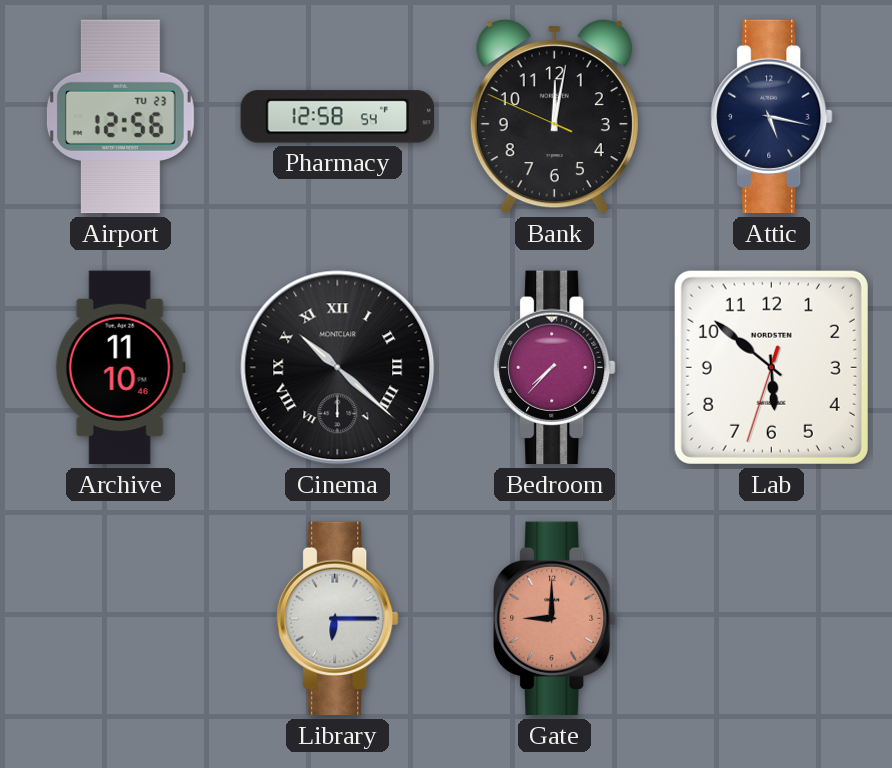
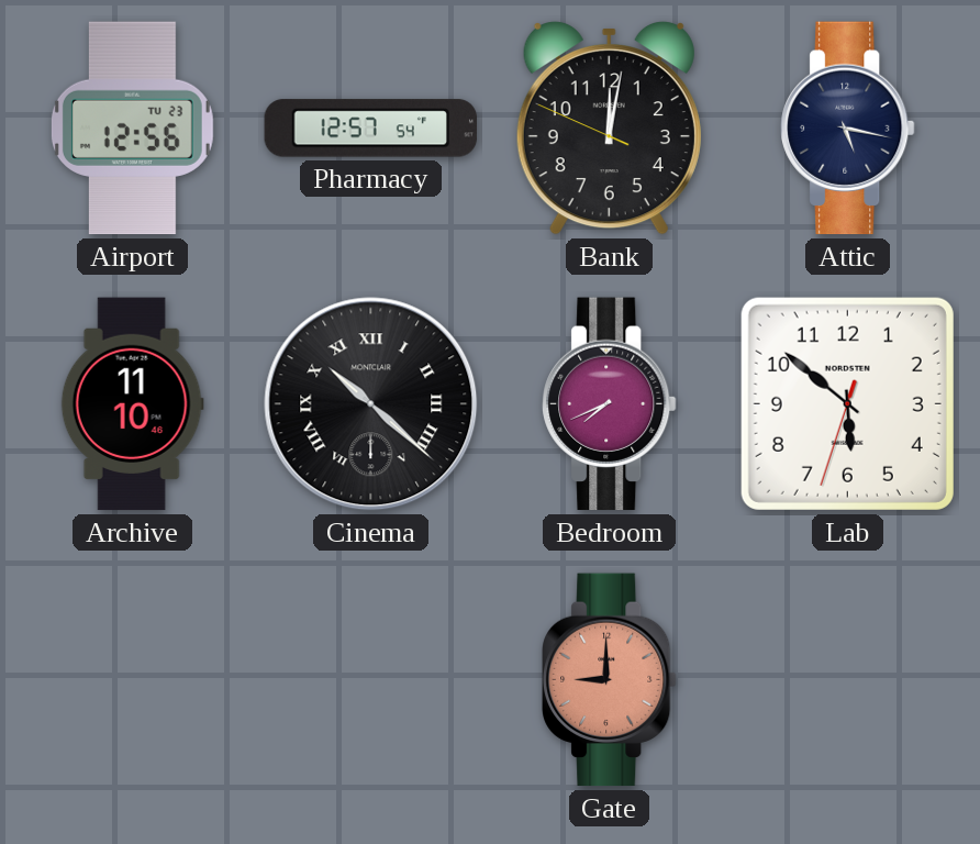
Pharmacy: 12:58 -> 12:57
Bedroom: 7:37 -> 7:41
Library: 6:15 -> none
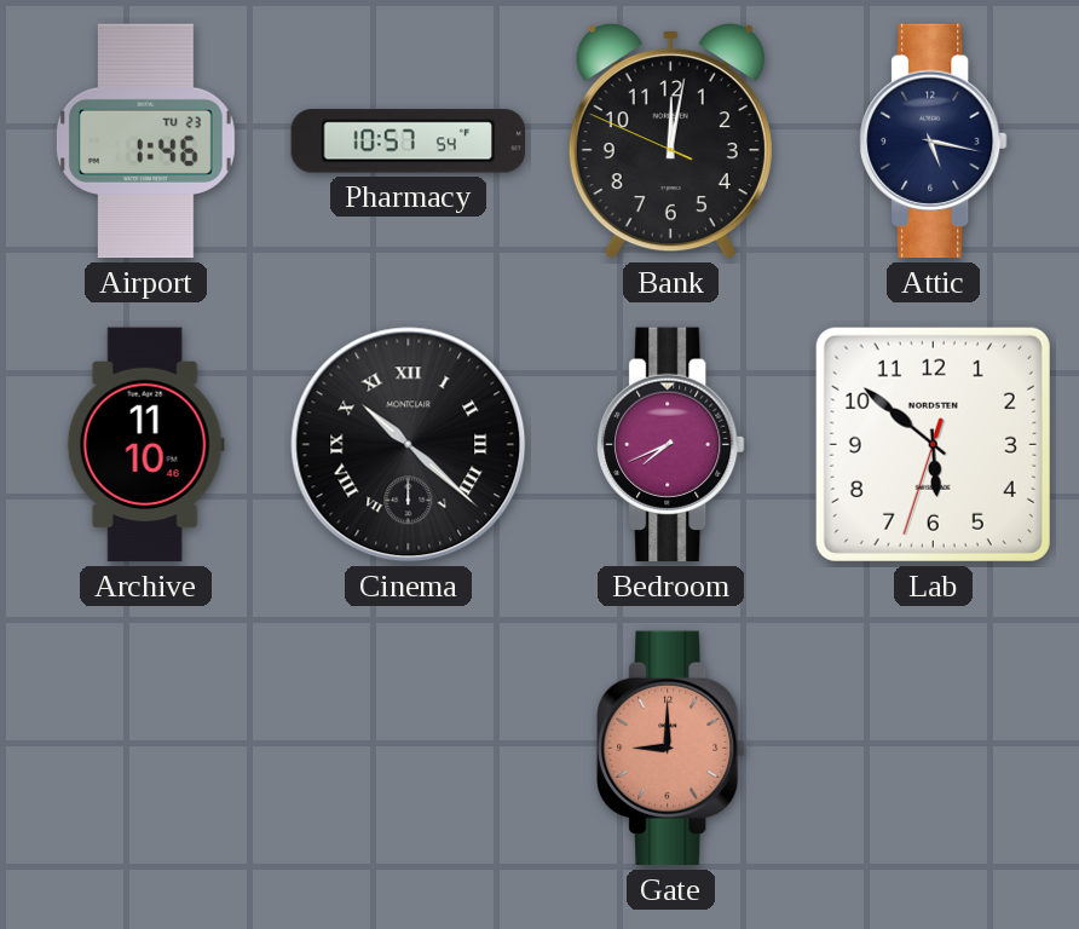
Airport: 12:56 -> 1:46
Pharmacy: 12:57 -> 10:57
